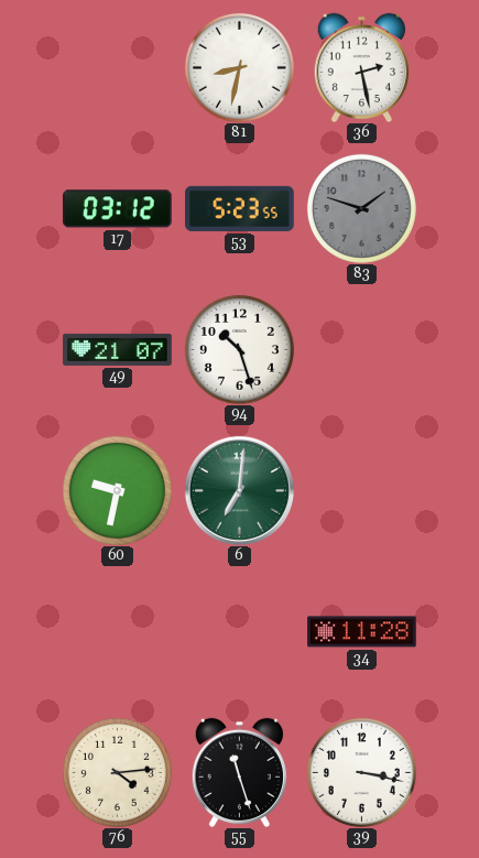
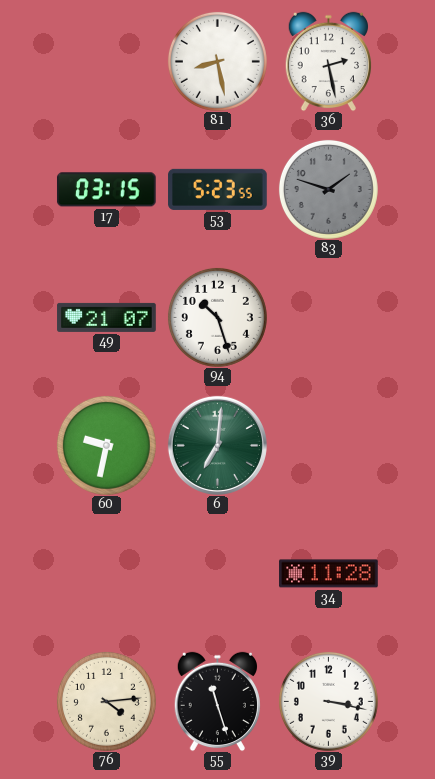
81: 8:32 -> 8:28
17: 03:12 -> 03:15
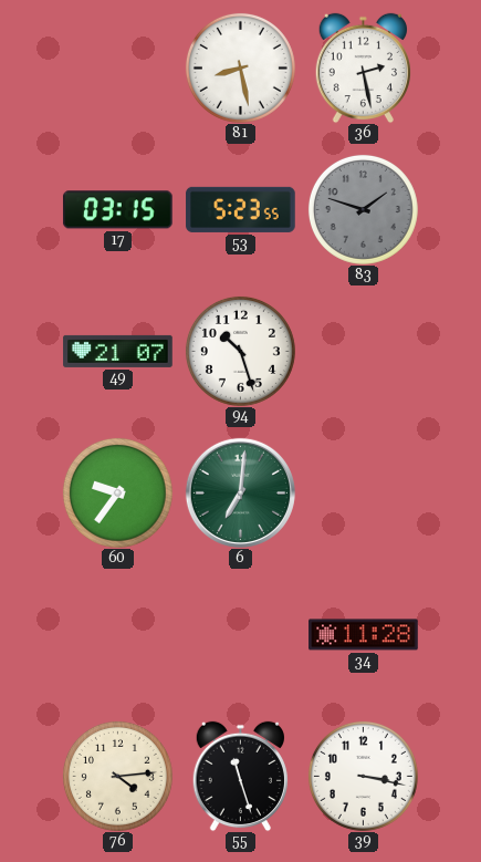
60: 9:32 -> 9:36
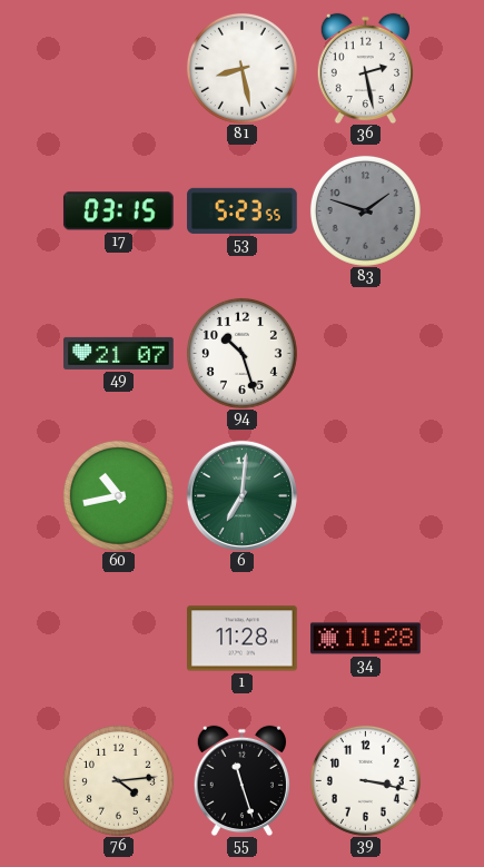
60: 9:36 -> 10:43
1: none -> 11:28
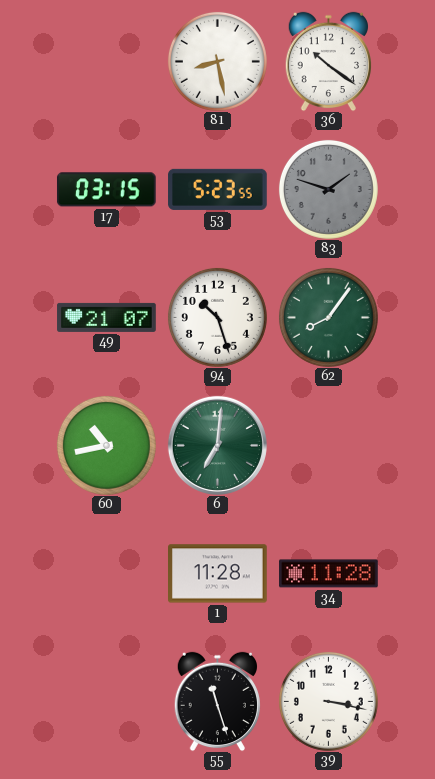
36: 2:28 -> 10:21
62: none -> 8:06
76: 4:14 -> none
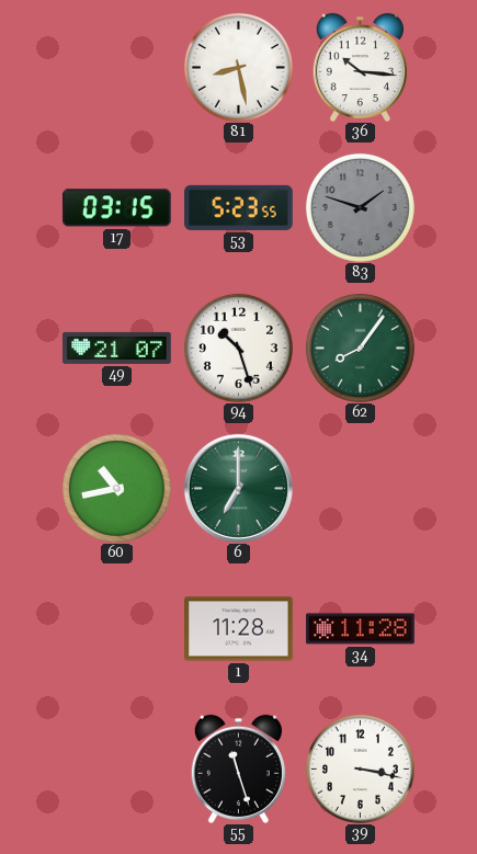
36: 10:21 -> 10:16
6: 7:01 -> 7:00
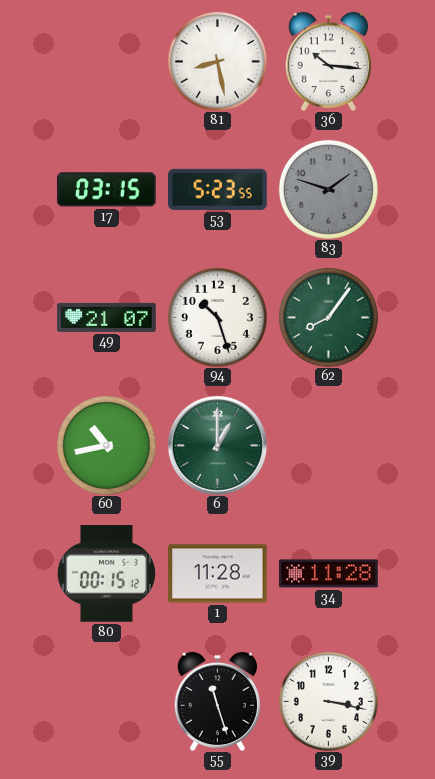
6: 7:00 -> 1:00
80: none -> 00:15
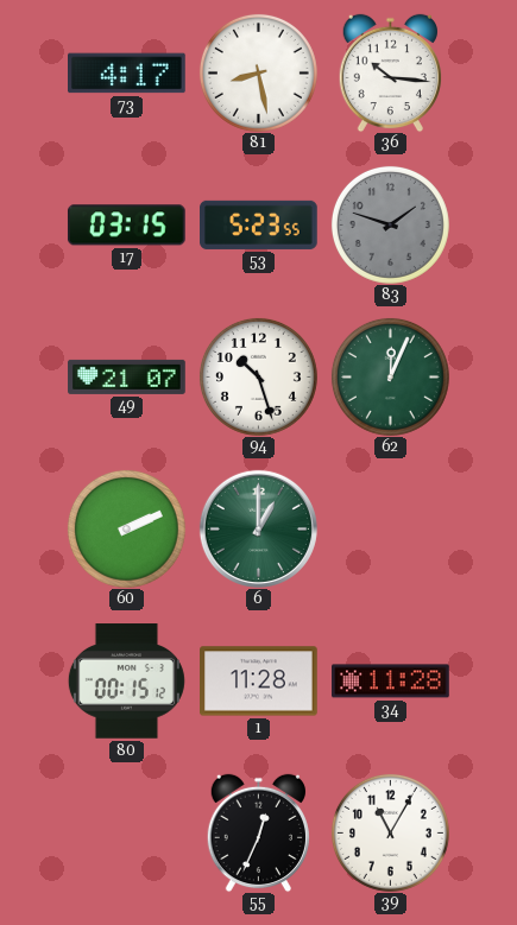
73: none -> 4:17
62: 8:06 -> 12:04
60: 10:43 -> 2:11
55: 11:27 -> 12:34
39: 3:17 -> 11:05
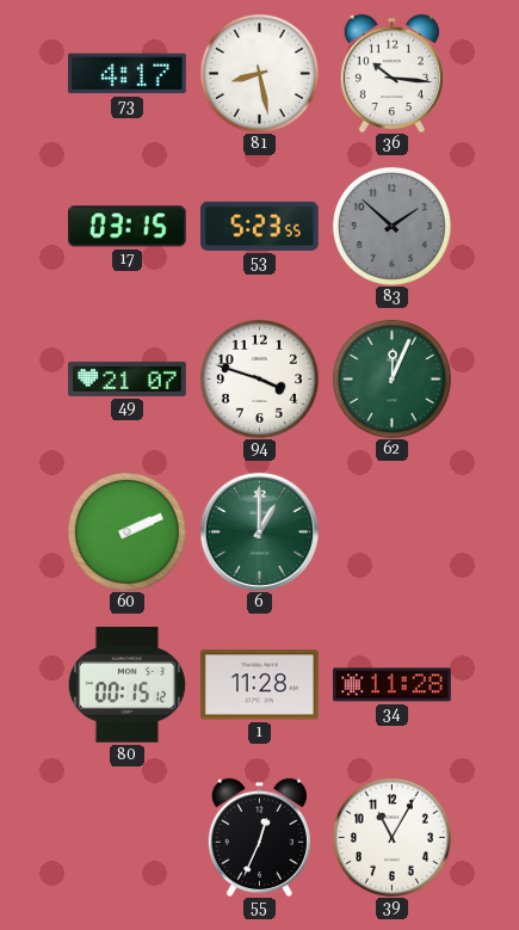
83: 1:48 -> 1:52
94: 10:27 -> 3:48
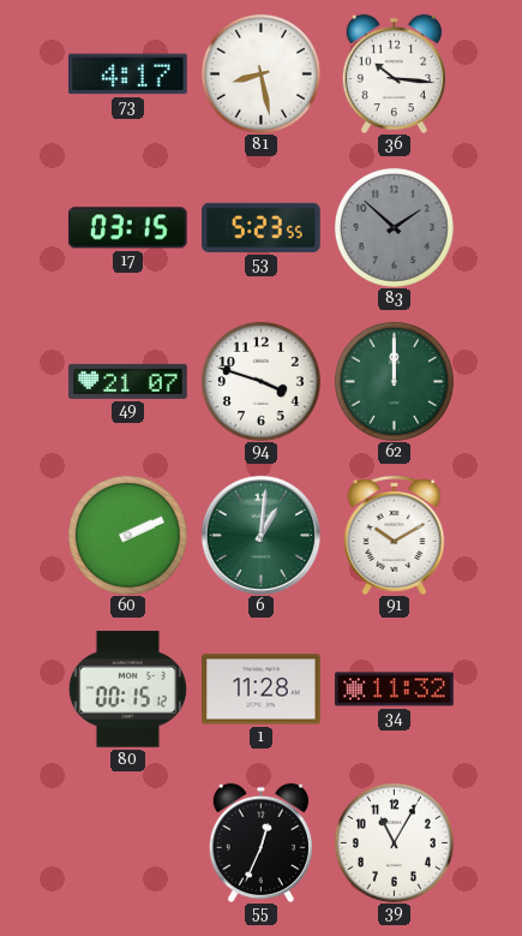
62: 12:04 -> 12:00
6: 1:00 -> 1:01
91: none -> 10:10
34: 11:28 -> 11:32
